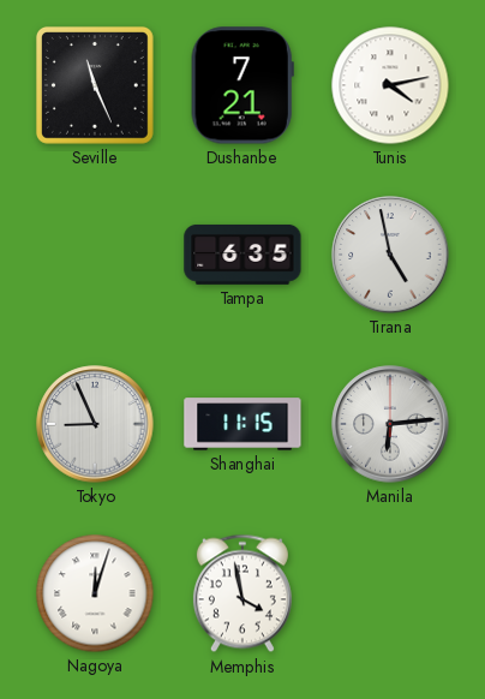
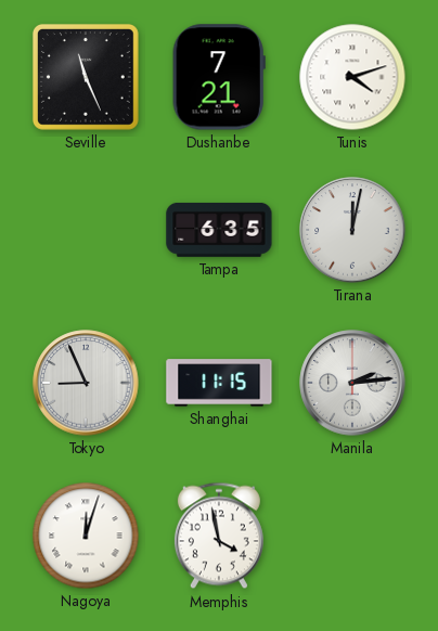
Tunis: 4:13 -> 4:12
Tirana: 4:58 -> 12:02
Manila: 6:14 -> 2:14
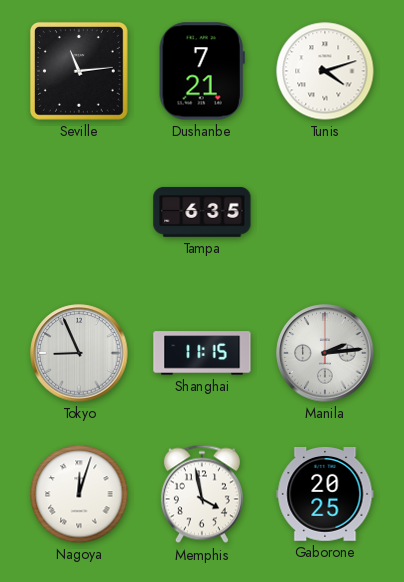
Seville: 11:26 -> 11:14
Tirana: 12:02 -> none
Gaborone: none -> 20:25
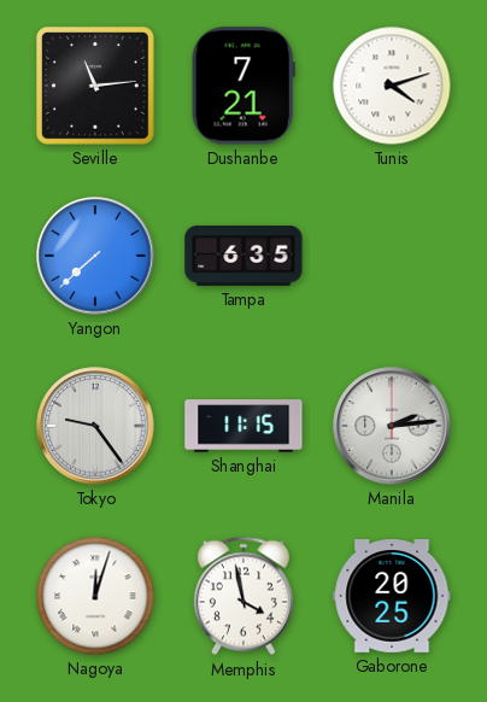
Yangon: none -> 7:38
Tokyo: 8:56 -> 9:24
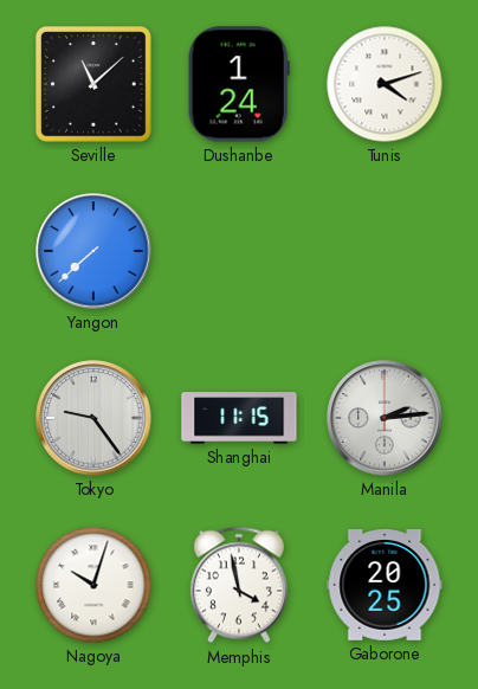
Seville: 11:14 -> 11:08
Dushanbe: 7:21 -> 1:24
Tampa: 6:35 -> none
Nagoya: 12:03 -> 10:03
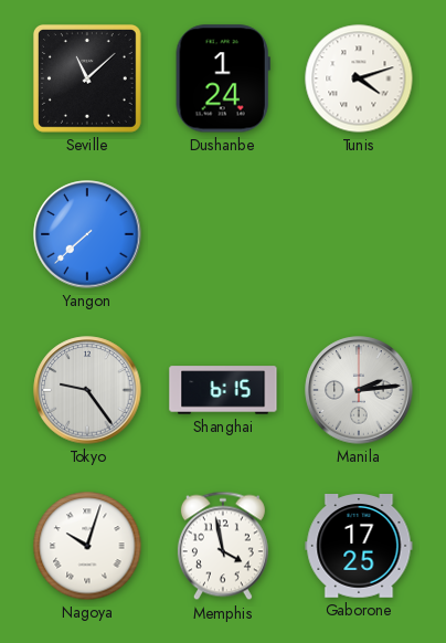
Shanghai: 11:15 -> 6:15
Gaborone: 20:25 -> 17:25
